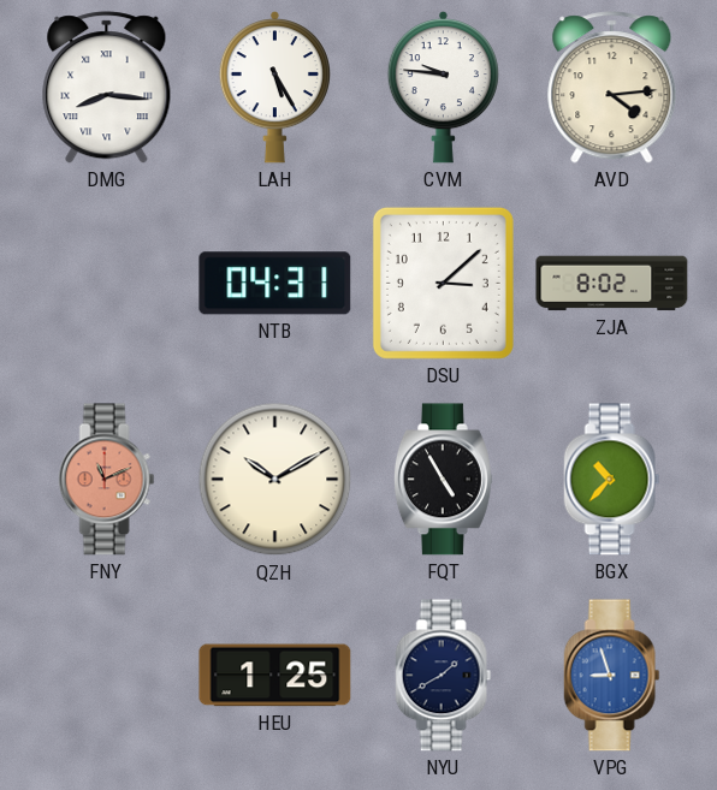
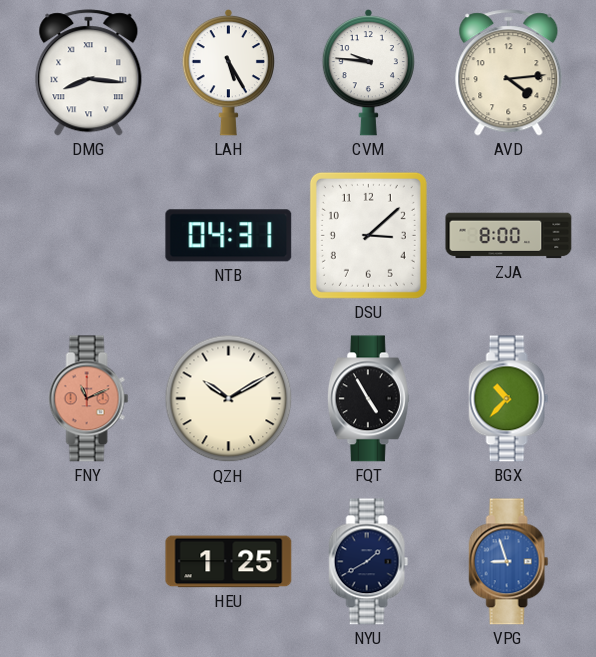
ZJA: 8:02 -> 8:00
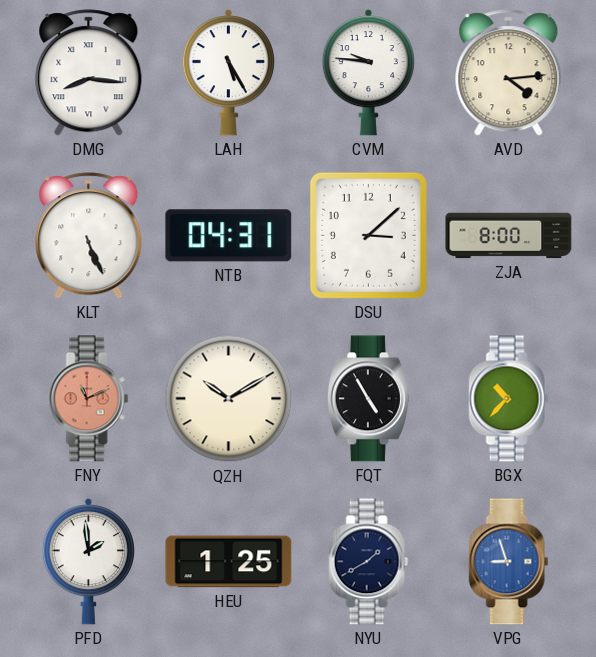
KLT: none -> 5:26
PFD: none -> 1:59
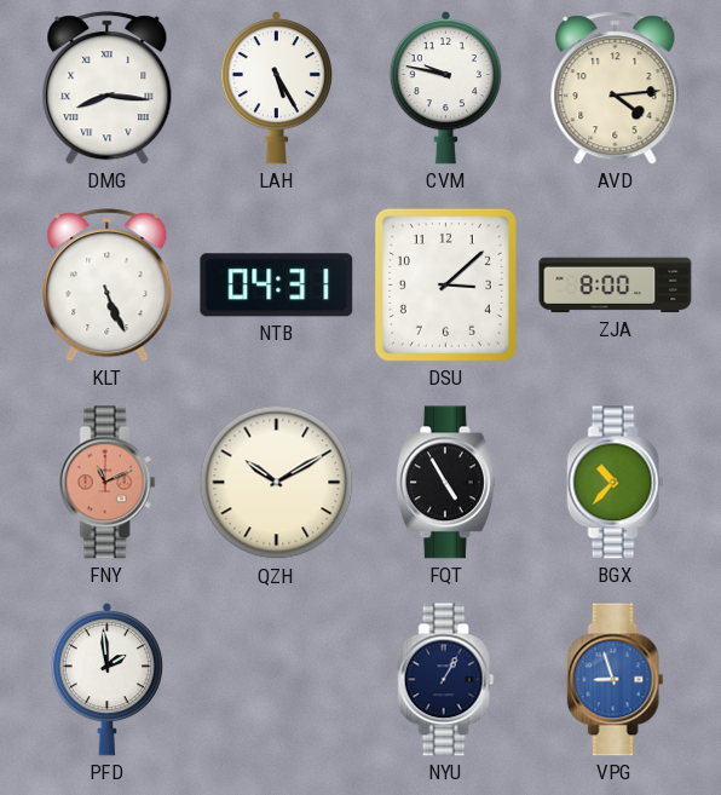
CVM: 9:46 -> 9:47
HEU: 1:25 -> none
NYU: 1:40 -> 1:05
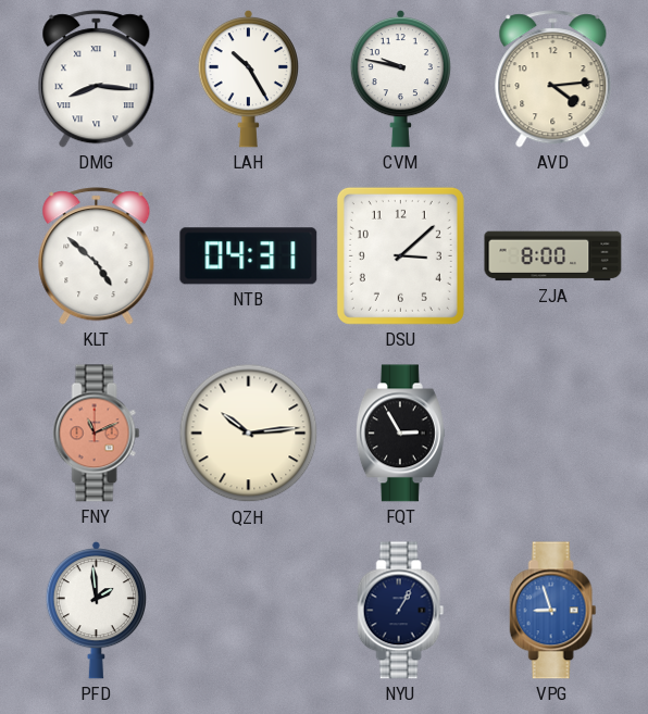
LAH: 5:25 -> 10:25
KLT: 5:26 -> 4:52
QZH: 10:10 -> 10:14
FQT: 4:55 -> 2:55
BGX: 10:37 -> none
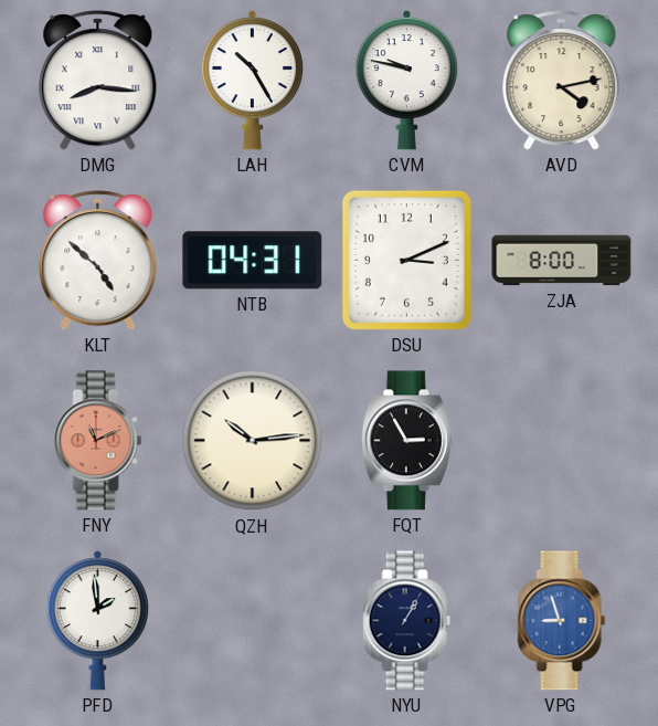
AVD: 4:14 -> 4:13
DSU: 3:08 -> 3:11
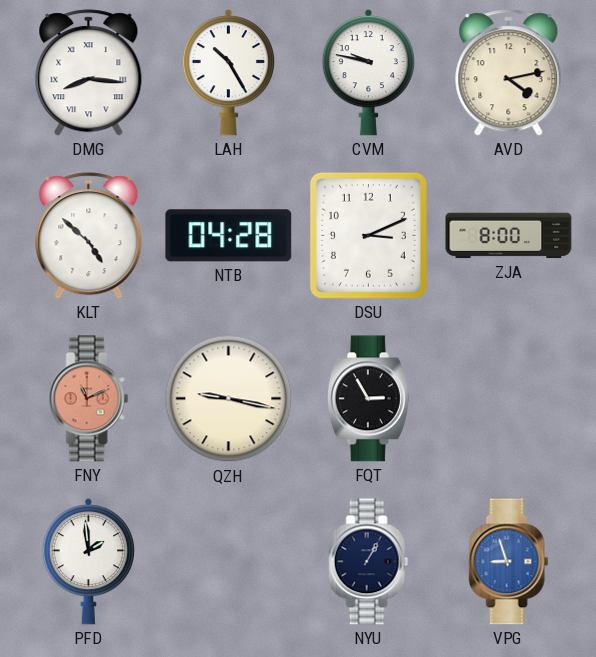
NTB: 04:31 -> 04:28
QZH: 10:14 -> 9:17
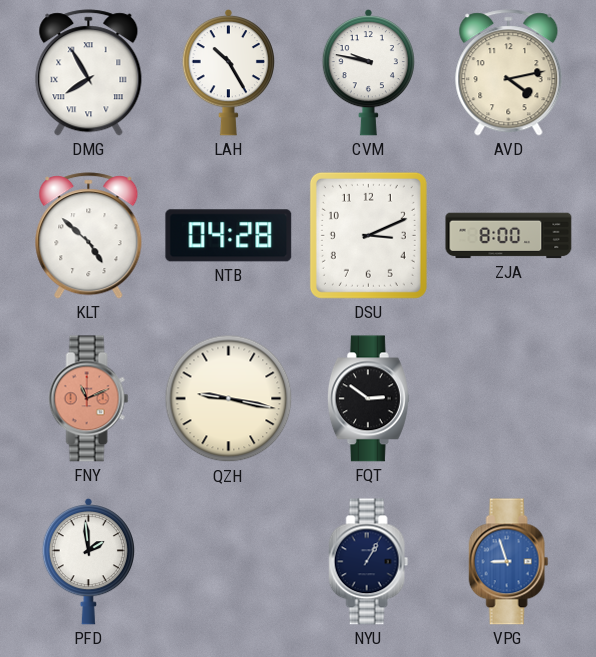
DMG: 8:16 -> 7:55
FQT: 2:55 -> 2:51
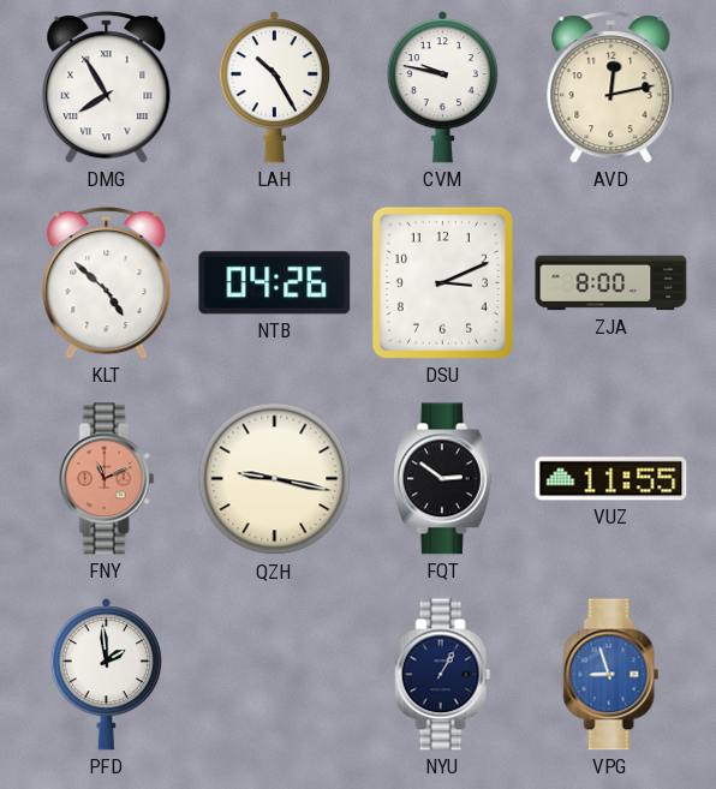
AVD: 4:13 -> 12:13
NTB: 04:28 -> 04:26
VUZ: none -> 11:55
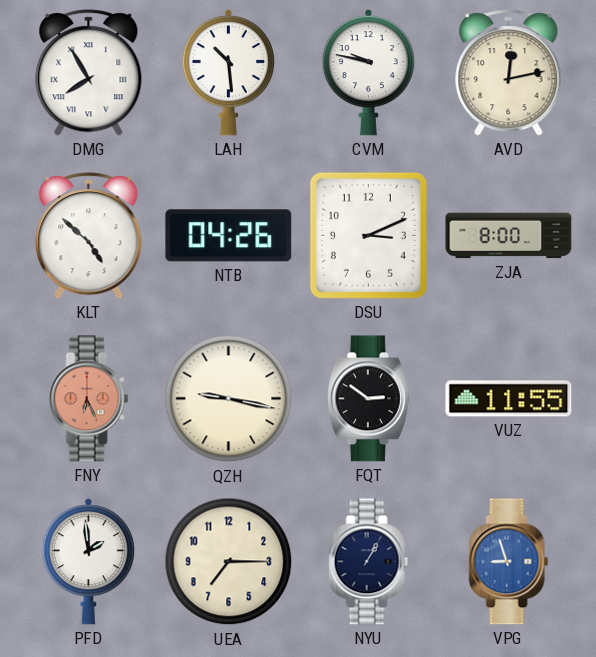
LAH: 10:25 -> 10:29
FNY: 11:11 -> 6:26
UEA: none -> 7:15
